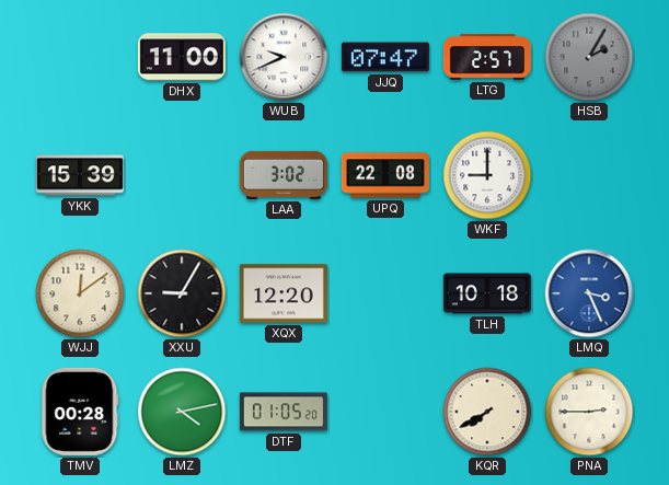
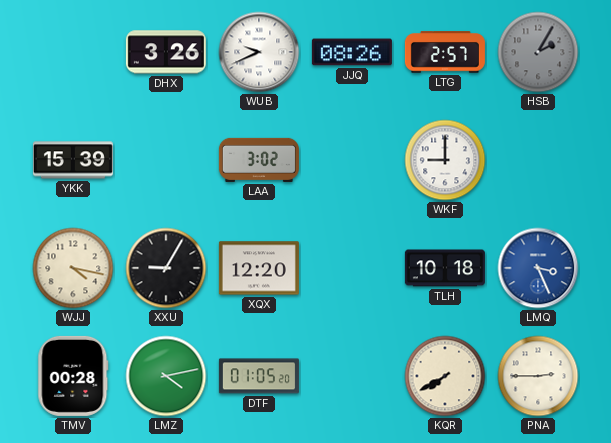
DHX: 11:00 -> 3:26
JJQ: 07:47 -> 08:26
UPQ: 22:08 -> none
WJJ: 12:09 -> 4:17
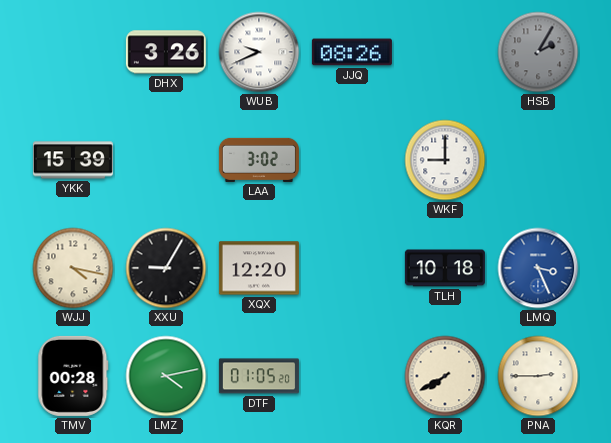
LTG: 2:57 -> none
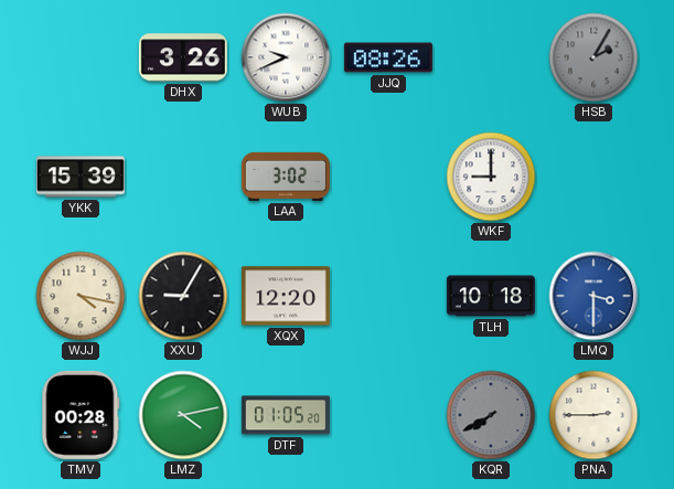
LMQ: 3:26 -> 3:30
KQR dial: cream -> grey
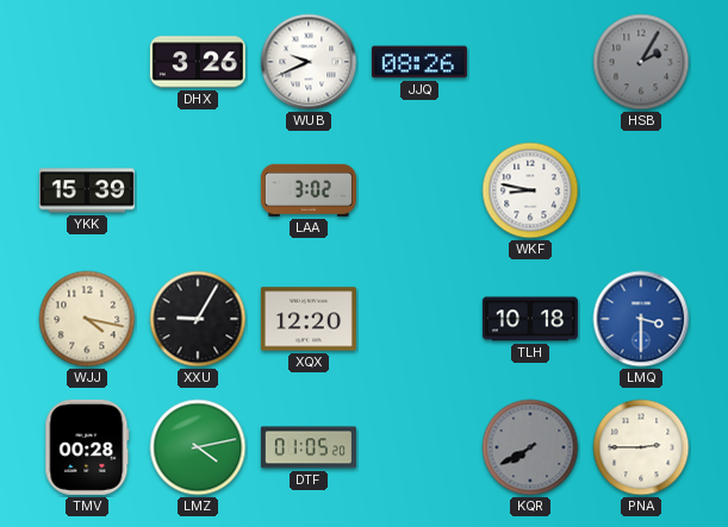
WKF: 9:00 -> 8:47
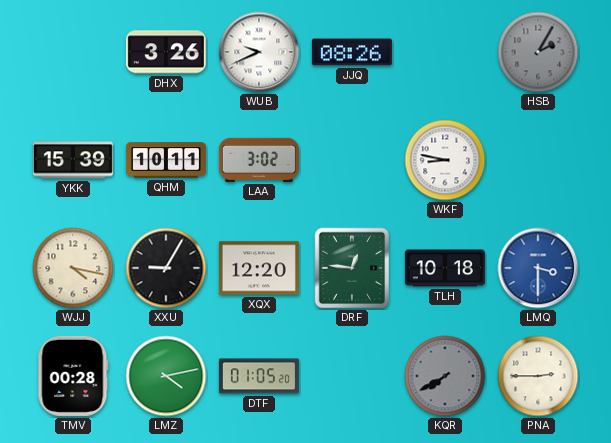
QHM: none -> 10:11
DRF: none -> 12:46
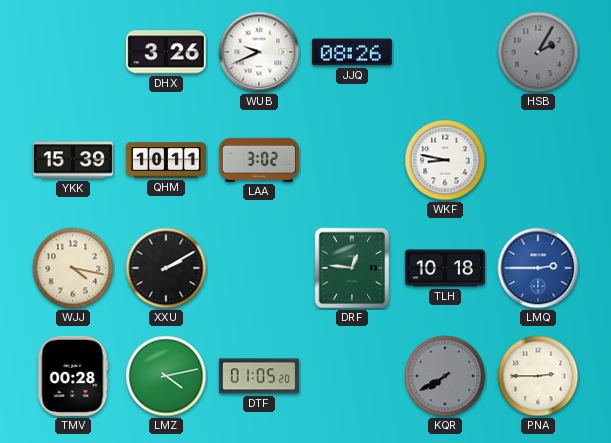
XXU: 9:05 -> 2:10
XQX: 12:20 -> none
LMQ: 3:30 -> 2:45
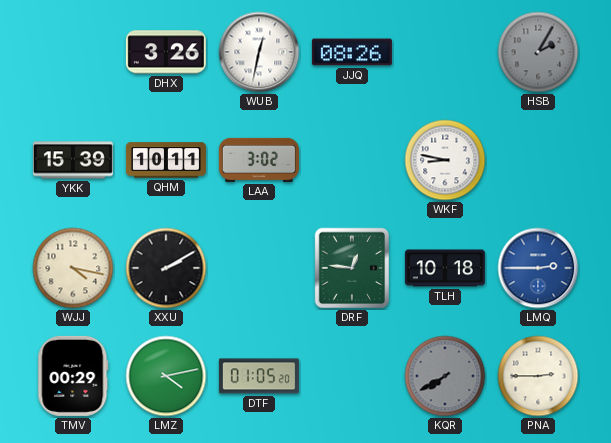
WUB: 9:41 -> 12:32
TMV: 00:28 -> 00:29
